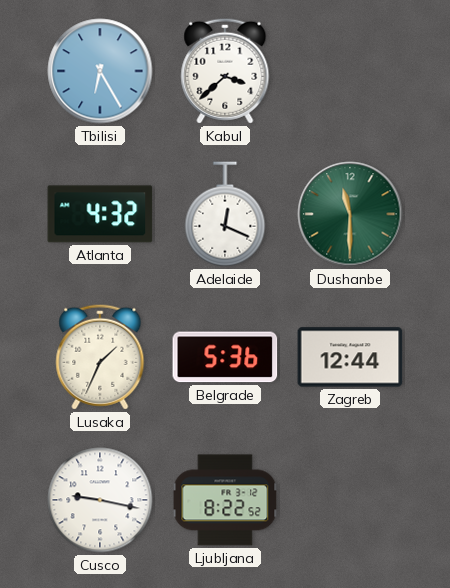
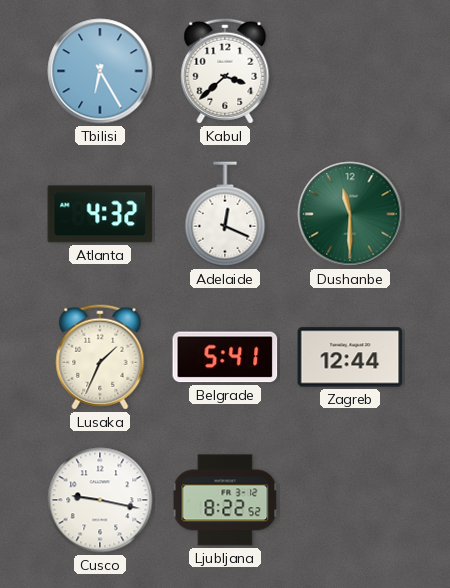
Belgrade: 5:36 -> 5:41
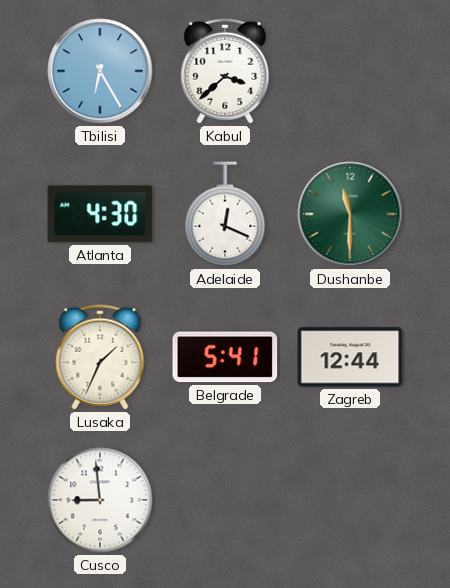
Atlanta: 4:32 -> 4:30
Cusco: 9:17 -> 8:59
Ljubljana: 8:22 -> none
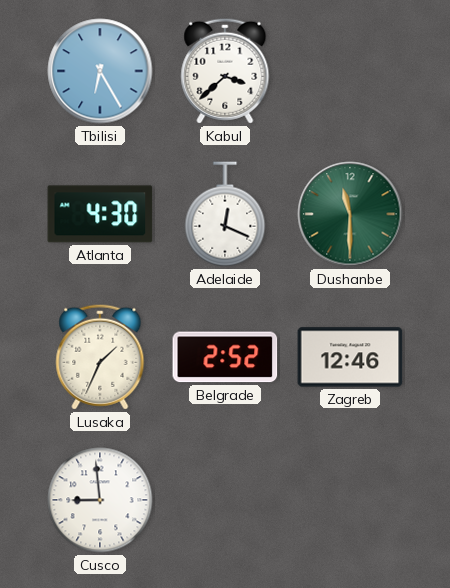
Belgrade: 5:41 -> 2:52
Zagreb: 12:44 -> 12:46
